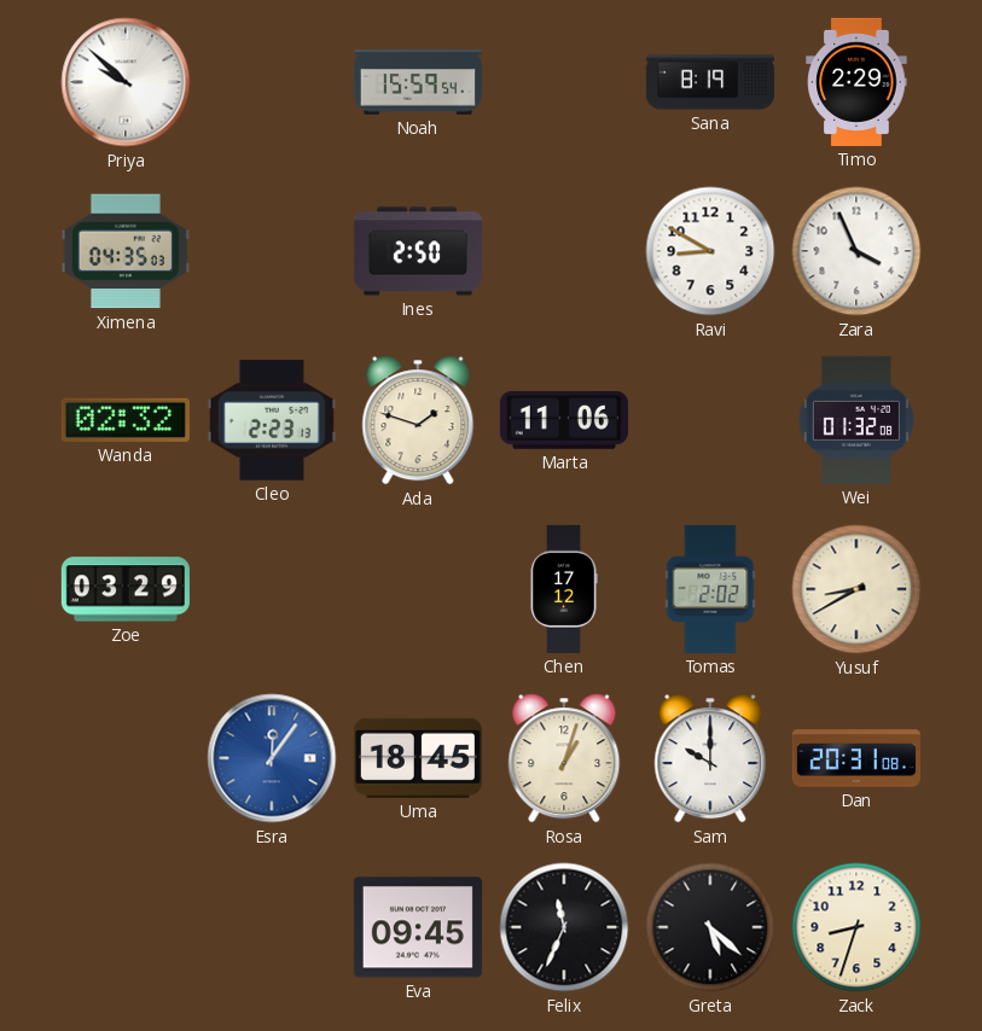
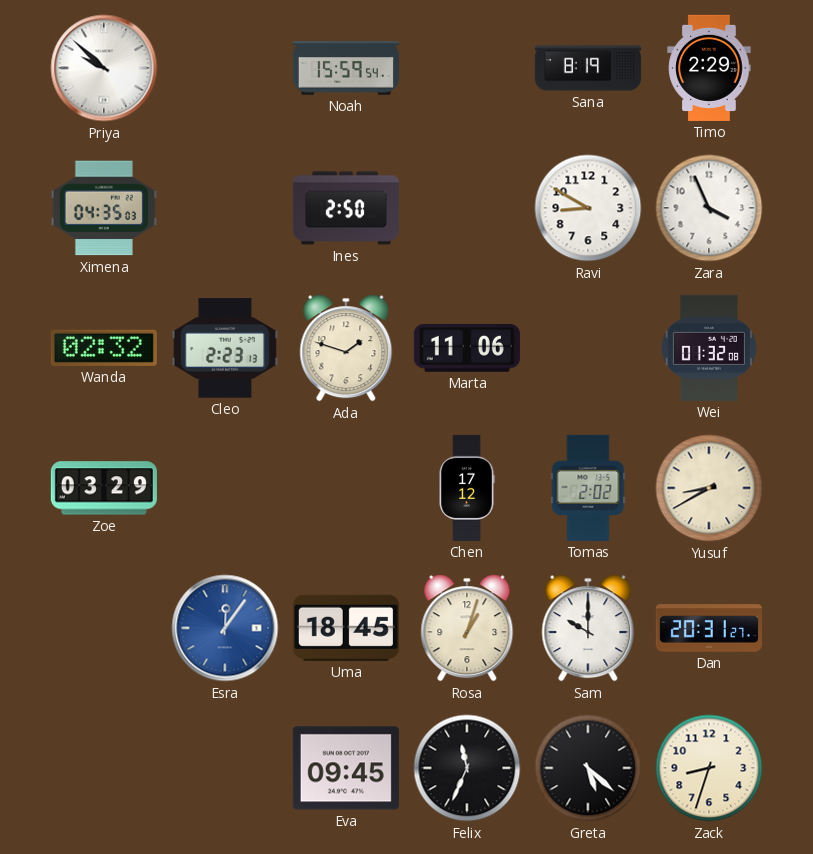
Dan: 20:31:08 -> 20:31:27
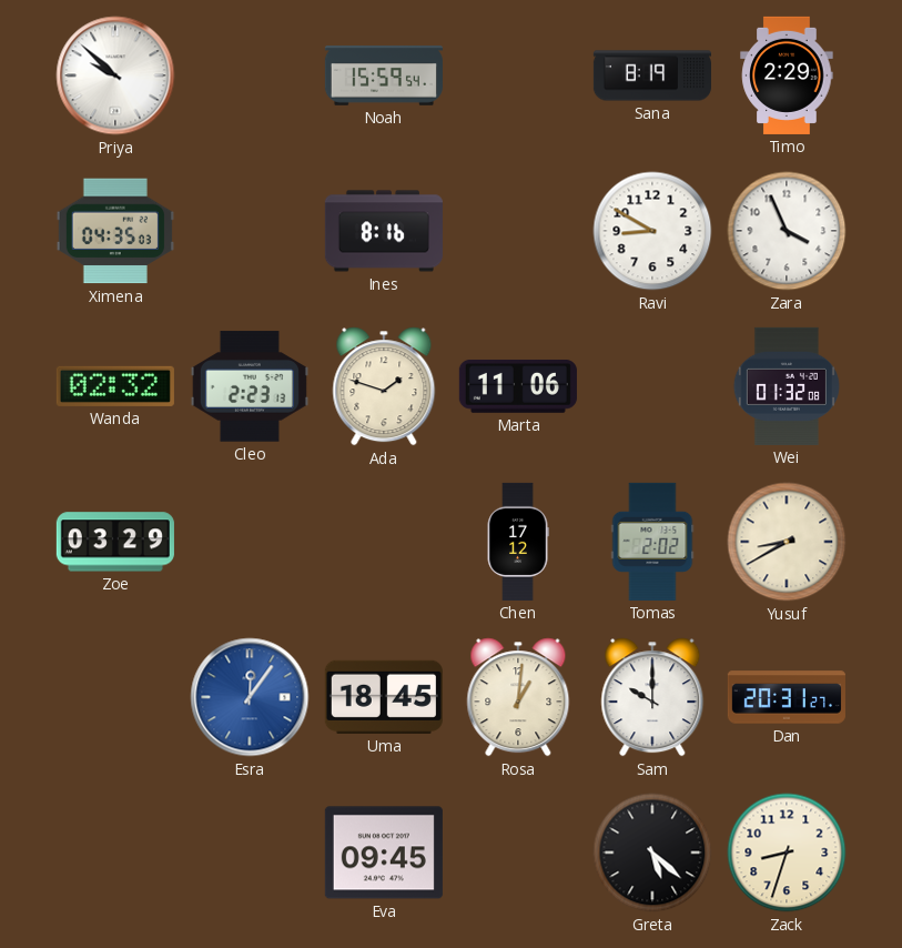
Ines: 2:50 -> 8:16
Rosa: 1:03 -> 1:01
Felix: 11:34 -> none
